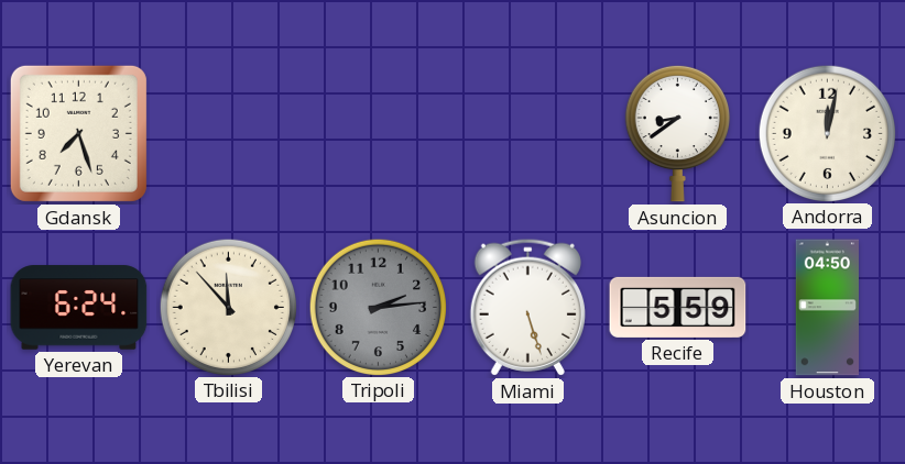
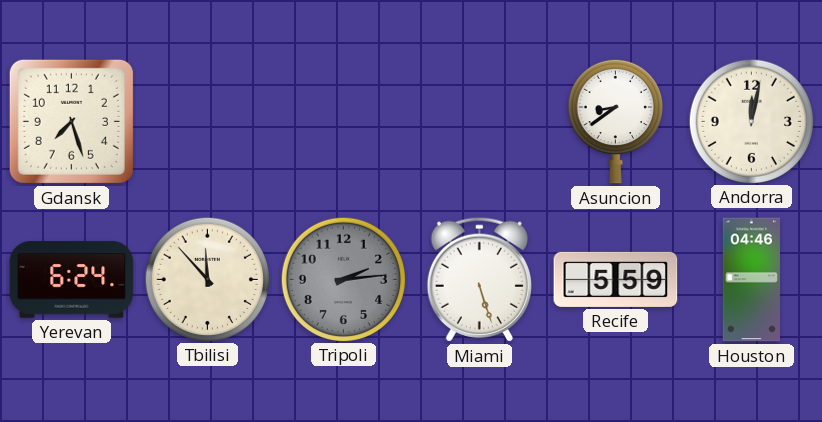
Houston: 04:50 -> 04:46
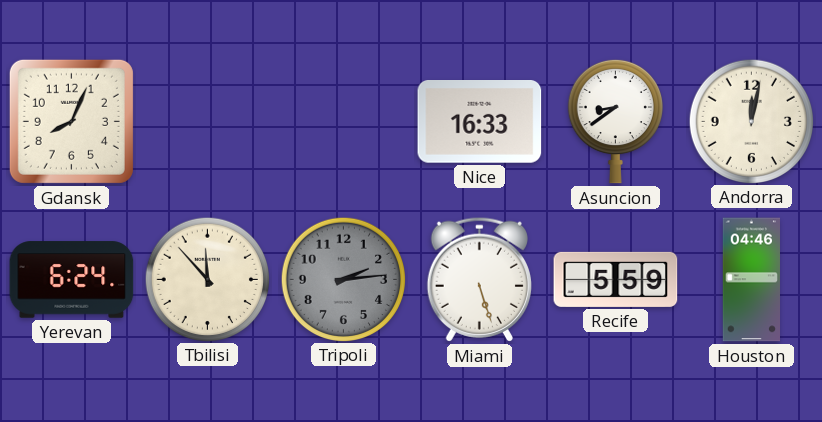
Gdansk: 7:27 -> 8:04
Nice: none -> 16:33
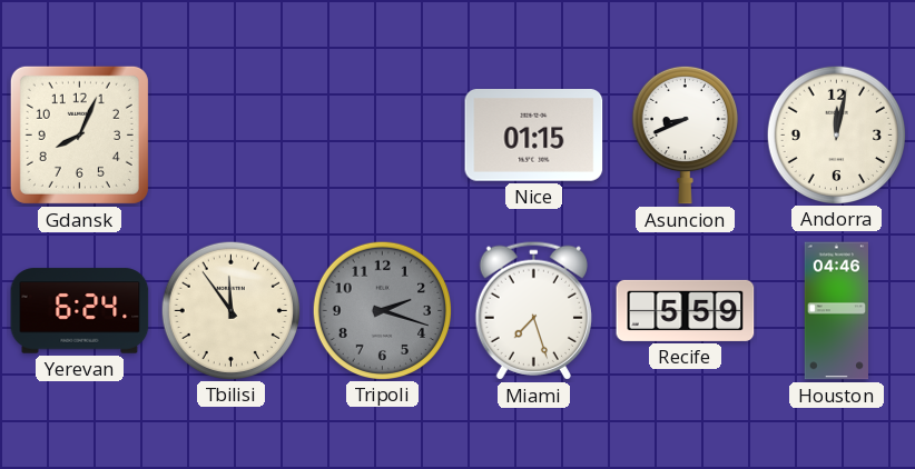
Nice: 16:33 -> 01:15
Asuncion: 8:39 -> 8:41
Tbilisi: 11:53 -> 11:54
Tripoli: 2:14 -> 2:18
Miami: 5:27 -> 7:27
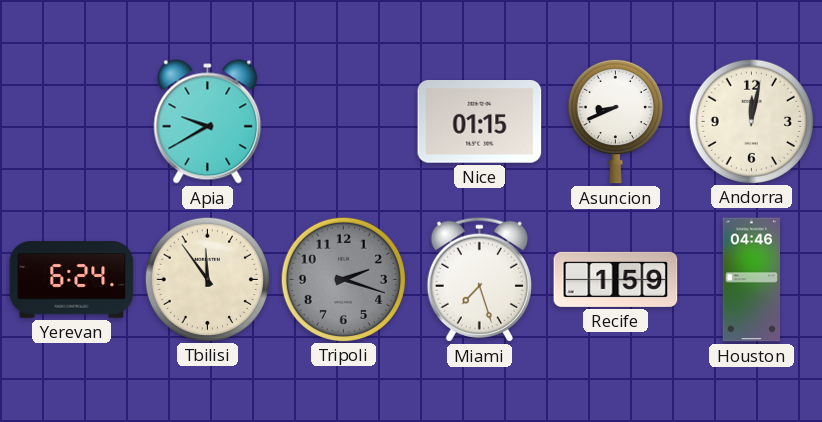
Gdansk: 8:04 -> none
Apia: none -> 9:40
Recife: 5:59 -> 1:59
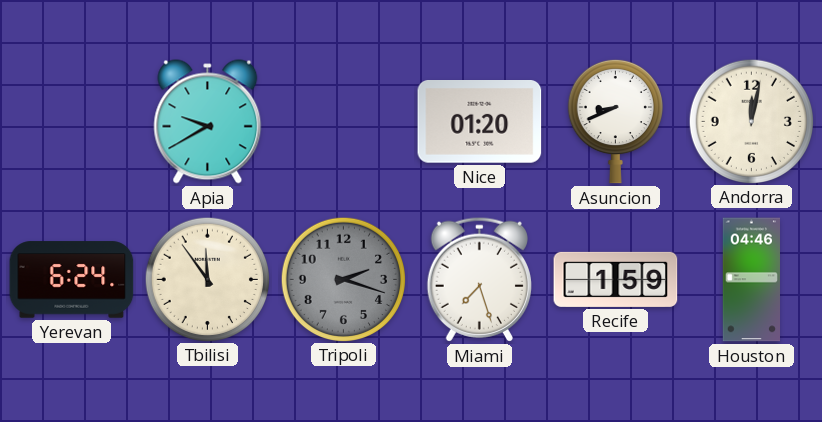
Nice: 01:15 -> 01:20
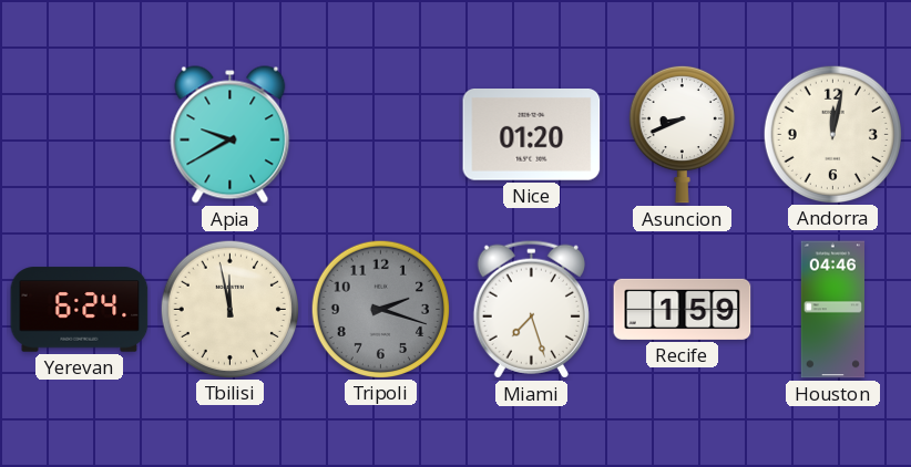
Tbilisi: 11:54 -> 11:58
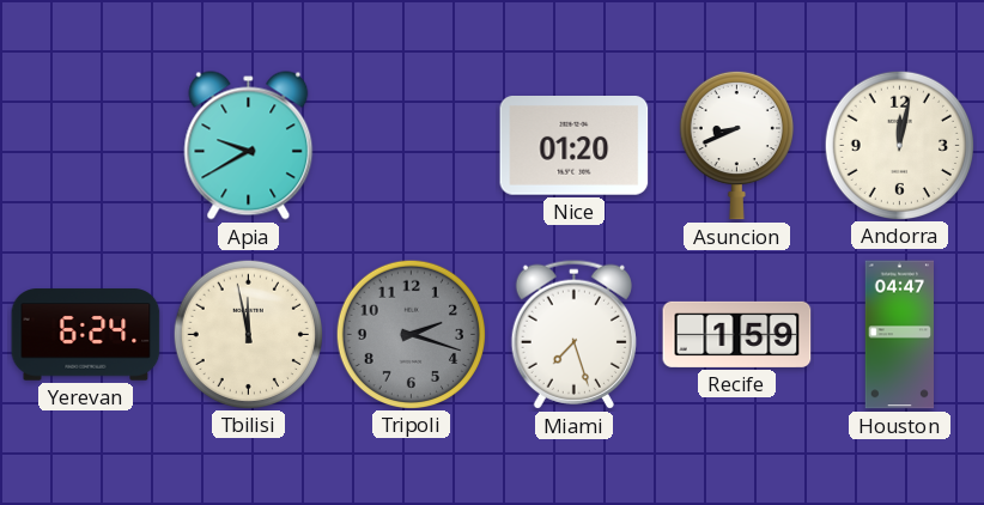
Houston: 04:46 -> 04:47
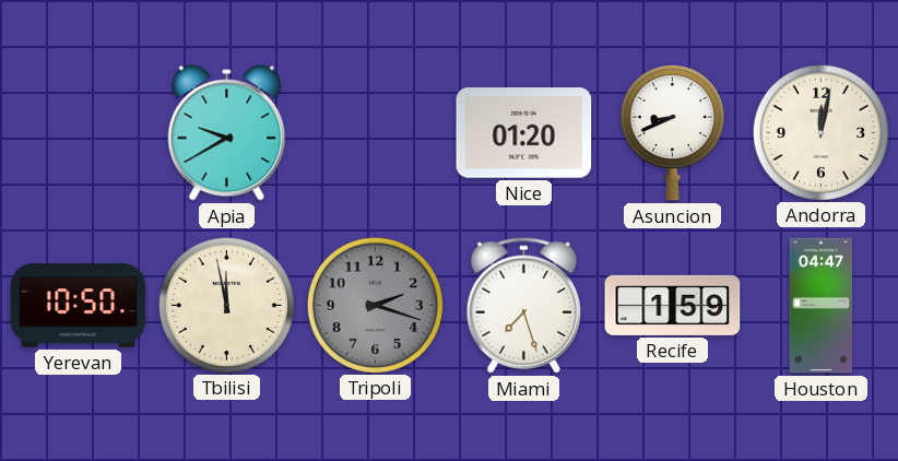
Yerevan: 6:24 -> 10:50
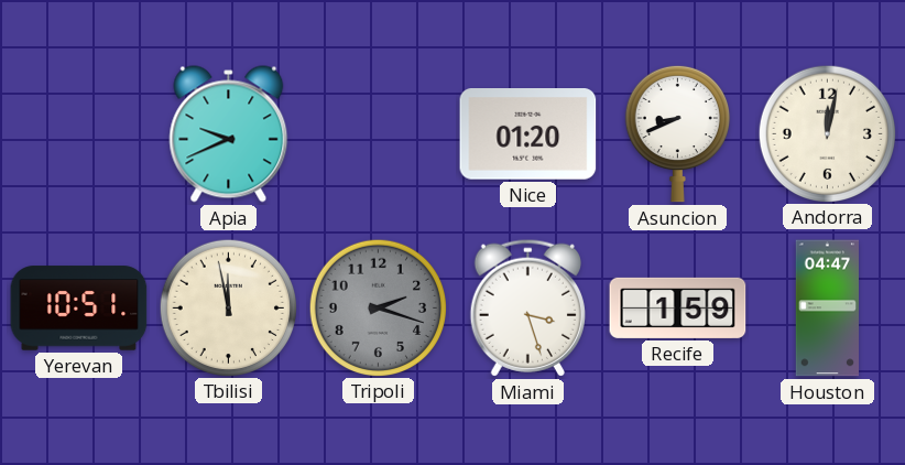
Apia: 9:40 -> 9:41
Yerevan: 10:50 -> 10:51
Miami: 7:27 -> 3:27
